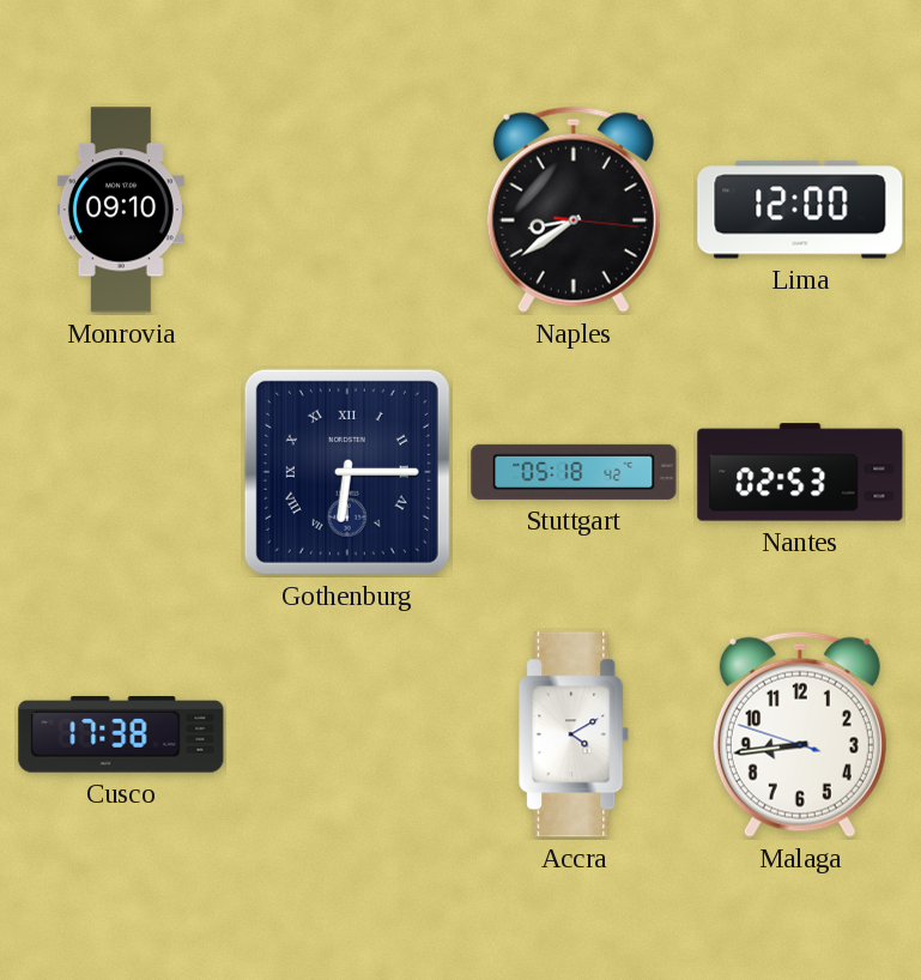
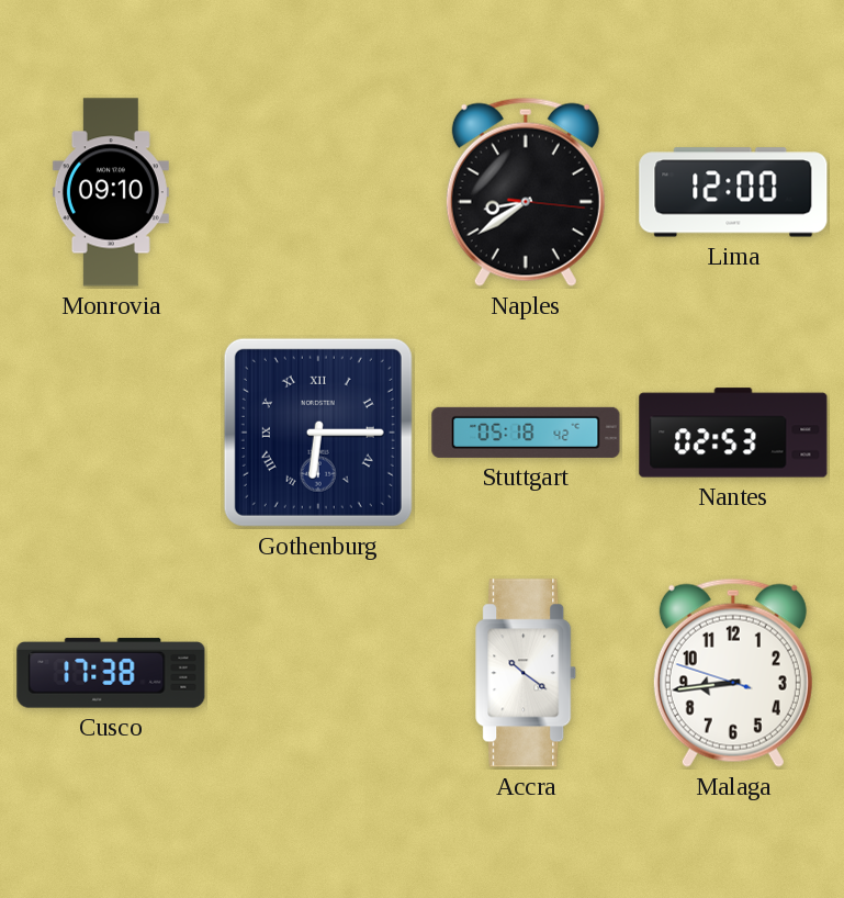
Accra: 4:10 -> 10:21
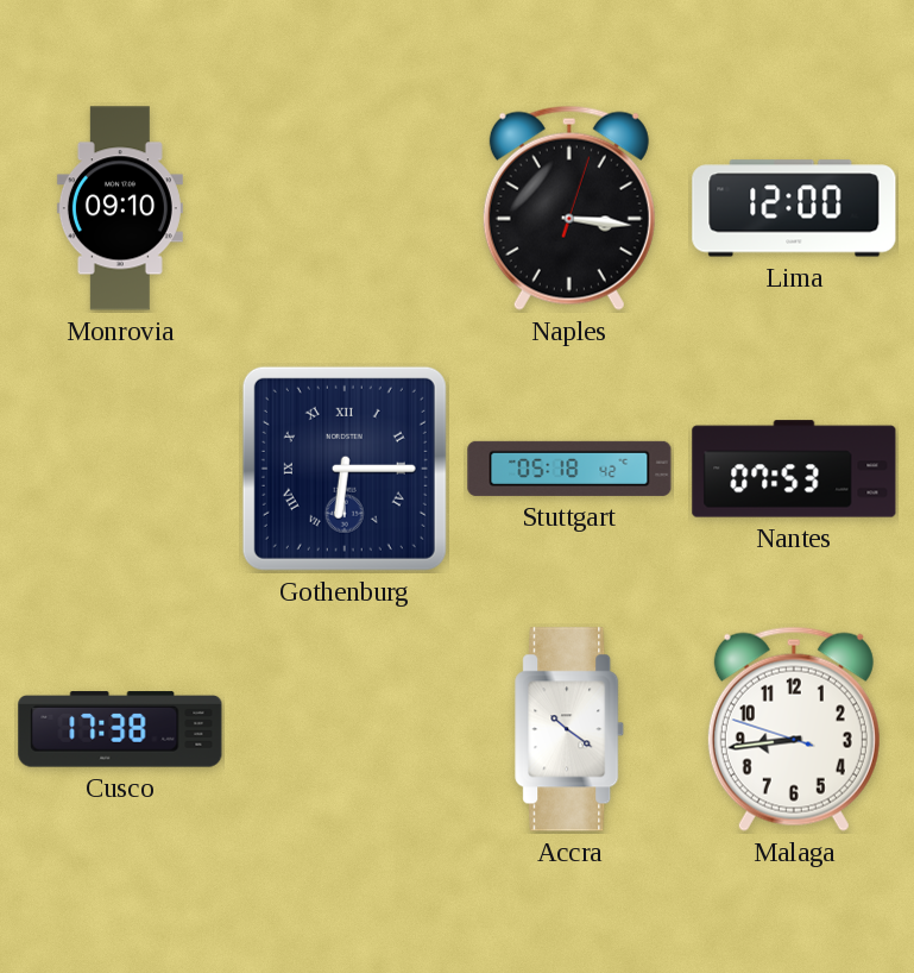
Naples: 8:39 -> 3:16
Nantes: 02:53 -> 07:53
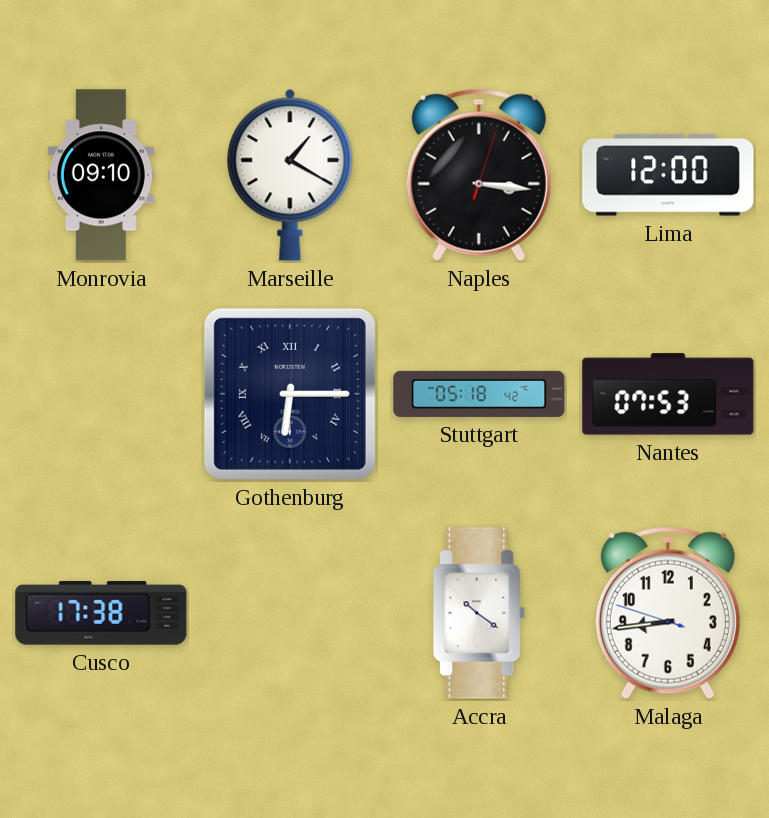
Marseille: none -> 1:20
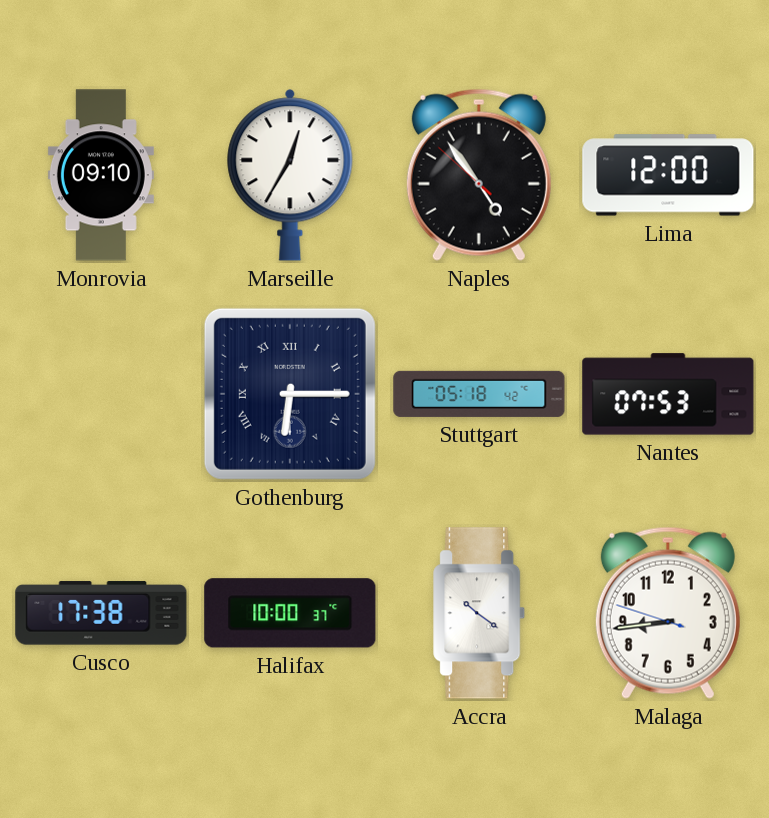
Marseille: 1:20 -> 12:35
Naples: 3:16 -> 4:53
Halifax: none -> 10:00
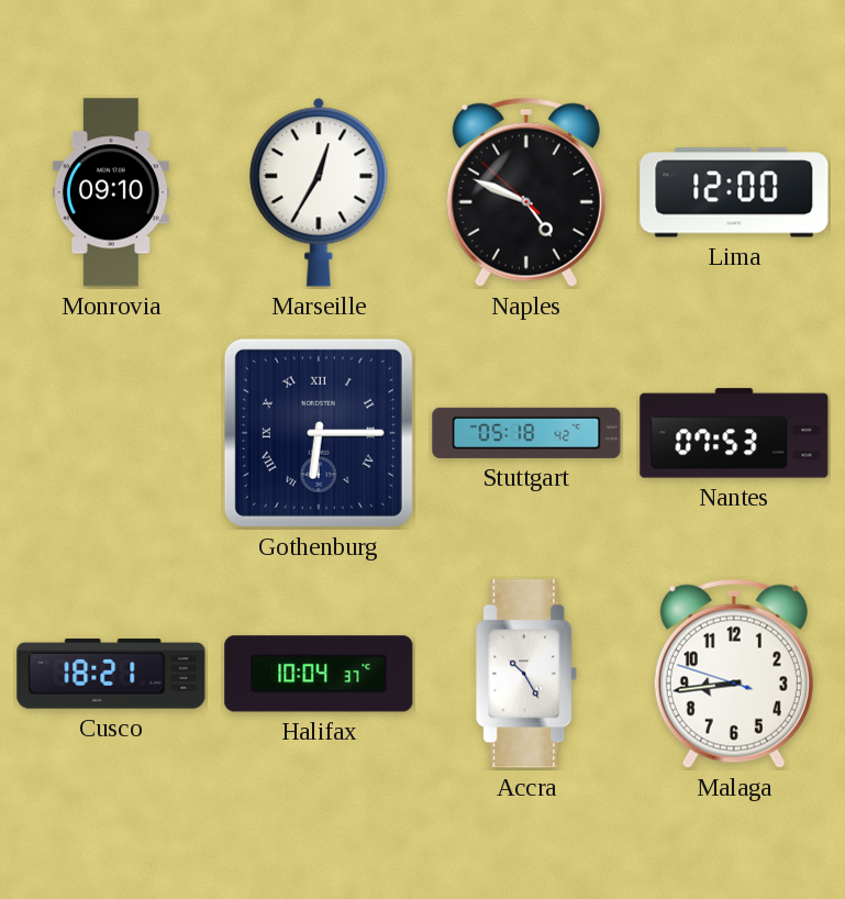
Naples: 4:53 -> 4:48
Cusco: 17:38 -> 18:21
Halifax: 10:00 -> 10:04
Accra: 10:21 -> 10:25
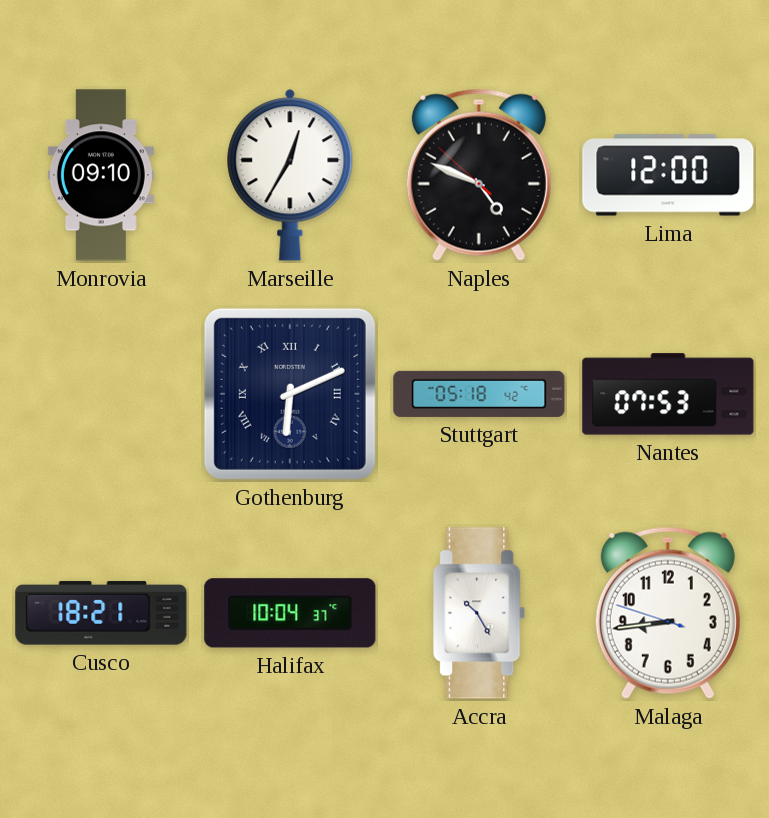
Gothenburg: 6:15 -> 6:11
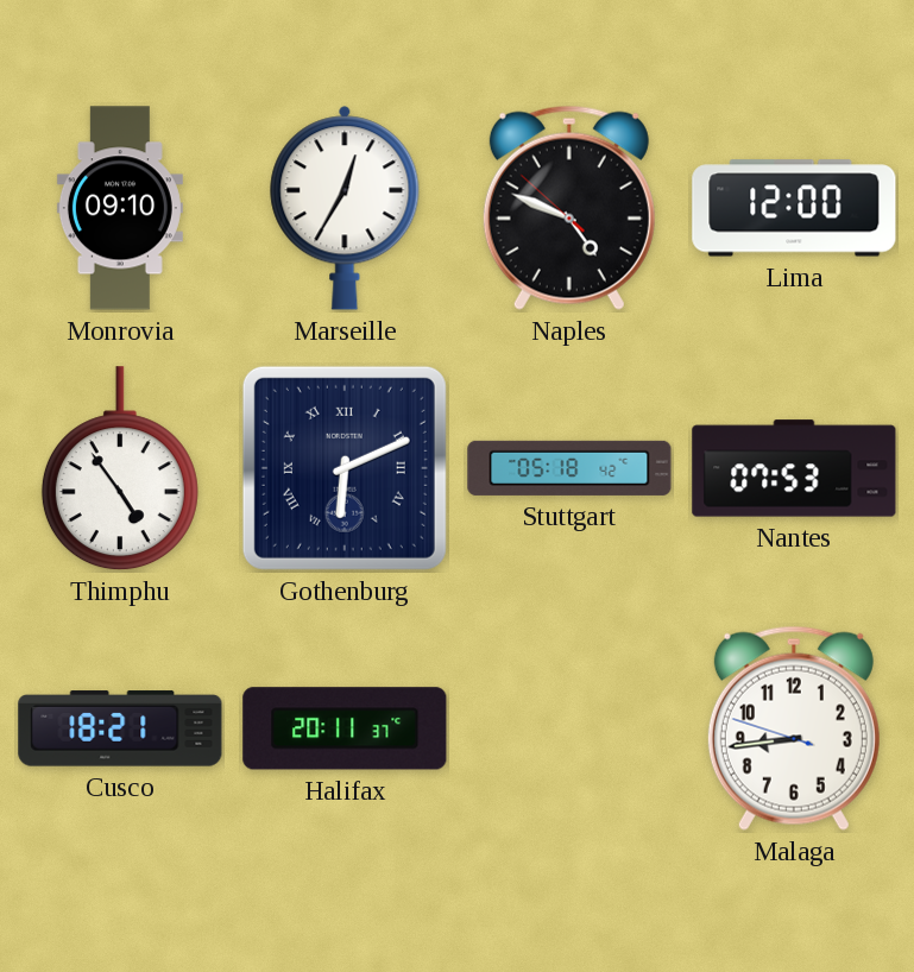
Thimphu: none -> 4:54
Halifax: 10:04 -> 20:11
Accra: 10:25 -> none
